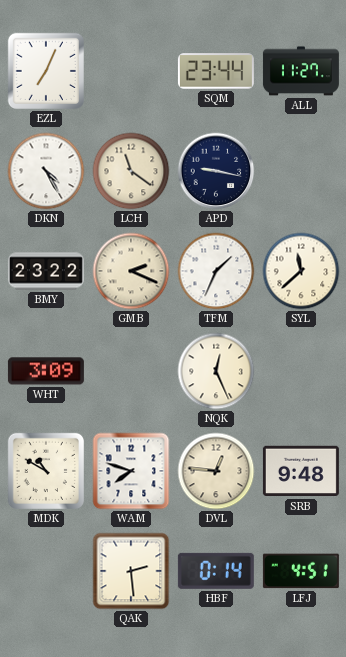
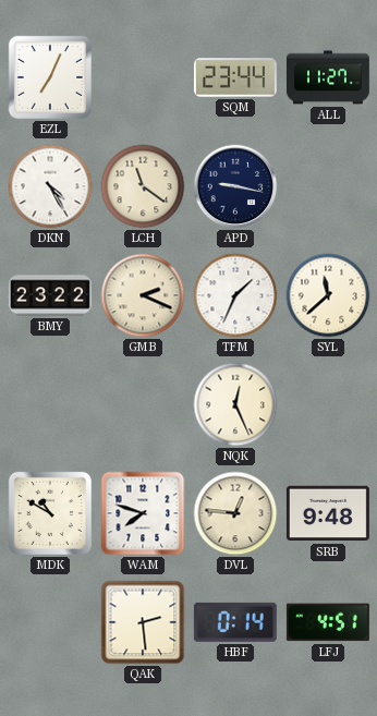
WHT: 3:09 -> none
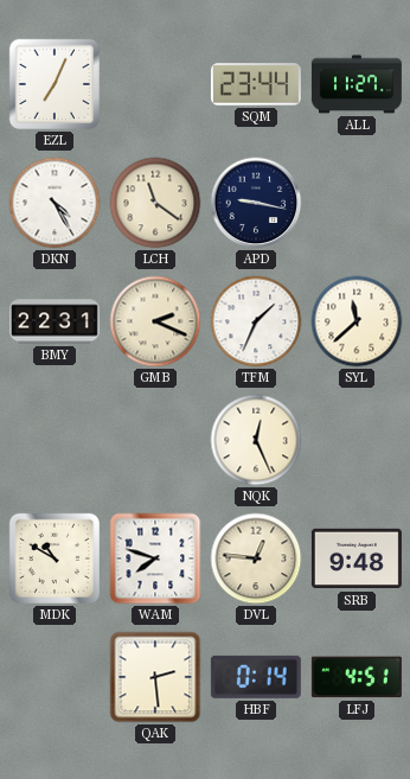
BMY: 23:22 -> 22:31
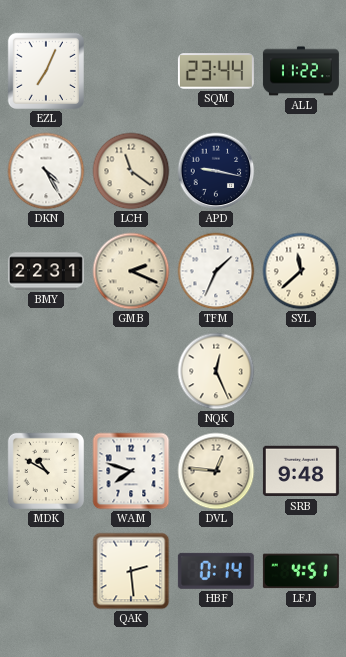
ALL: 11:27 -> 11:22
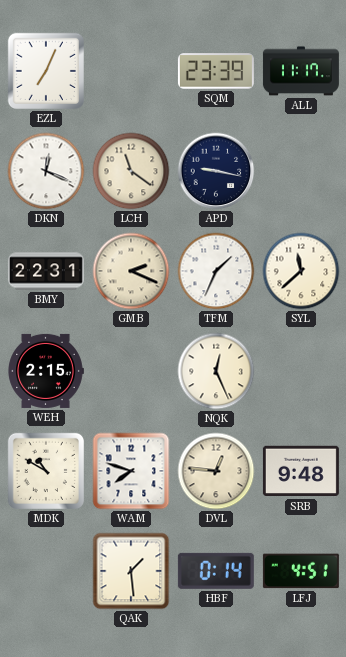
SQM: 23:44 -> 23:39
ALL: 11:22 -> 11:17
DKN: 4:25 -> 12:19
WEH: none -> 2:15
QAK: 2:29 -> 1:29
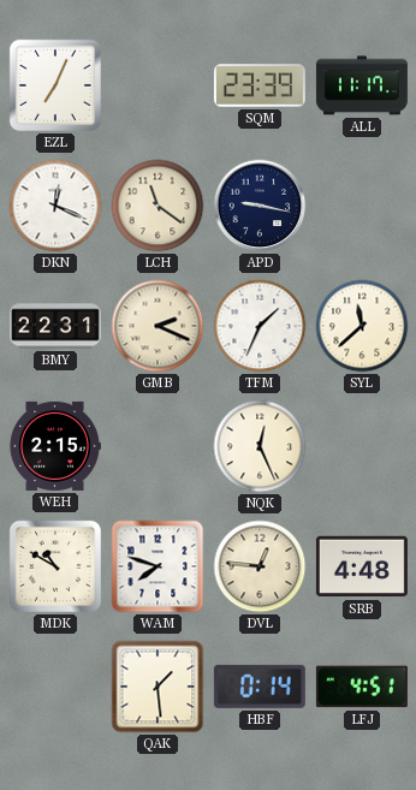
SRB: 9:48 -> 4:48
